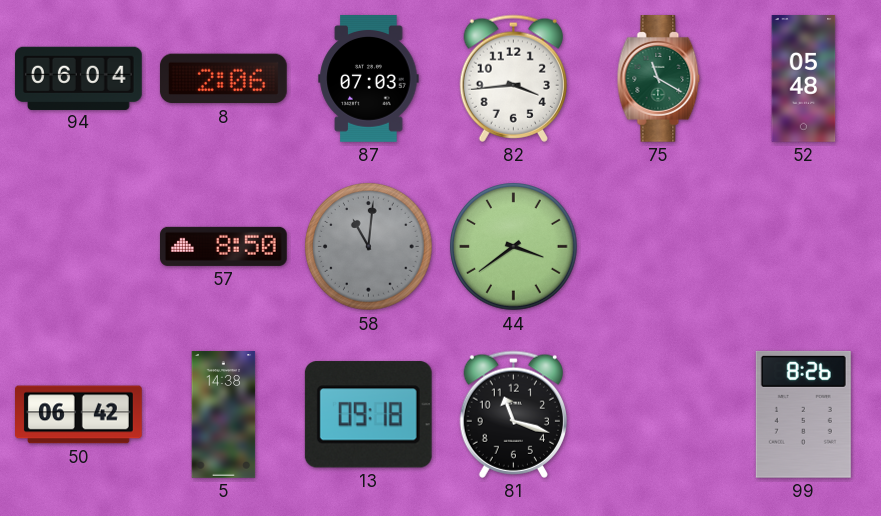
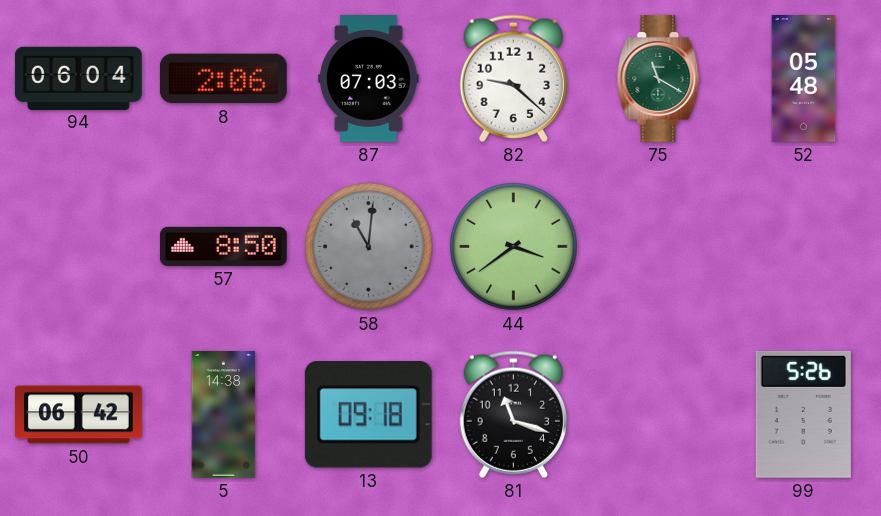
82: 3:44 -> 9:22
99: 8:26 -> 5:26
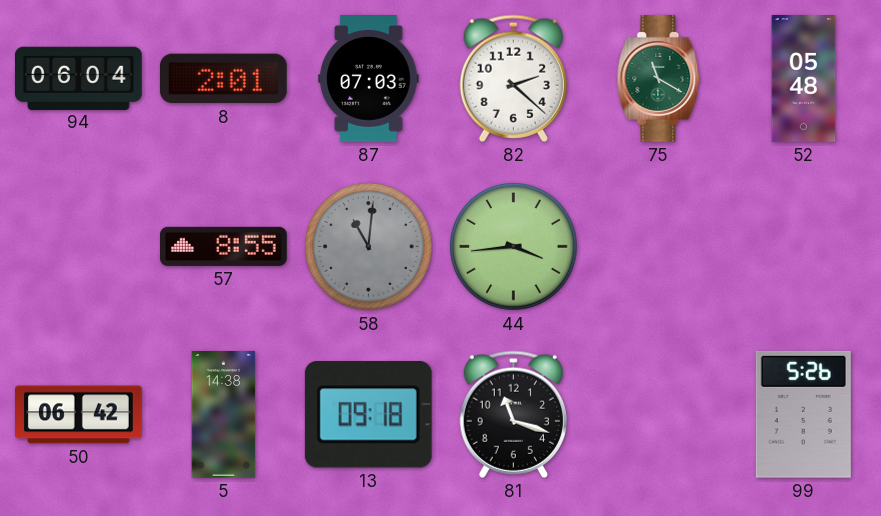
8: 2:06 -> 2:01
82: 9:22 -> 2:22
57: 8:50 -> 8:55
44: 3:39 -> 3:44
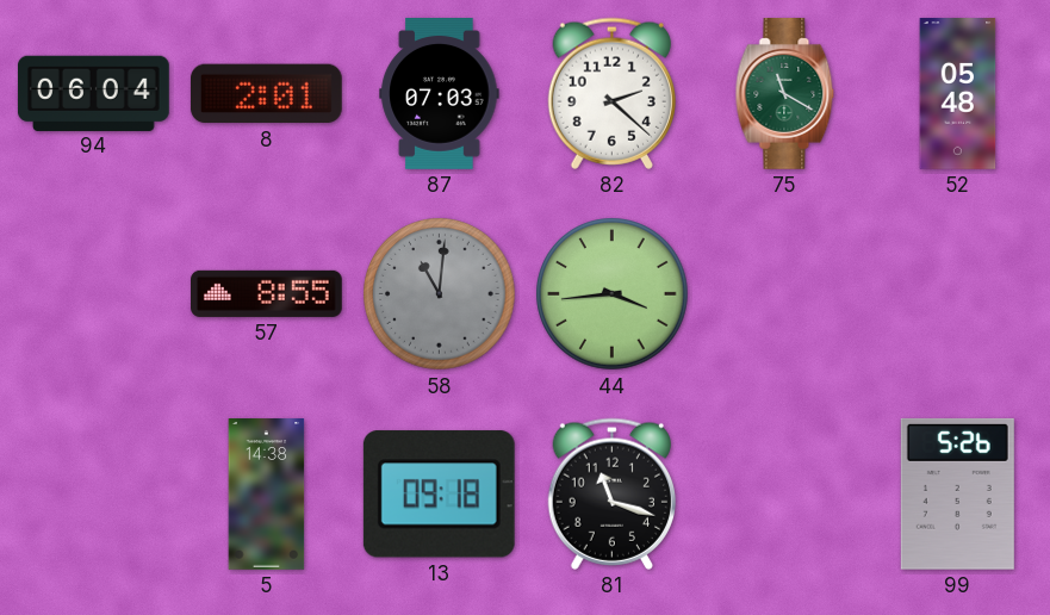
50: 06:42 -> none
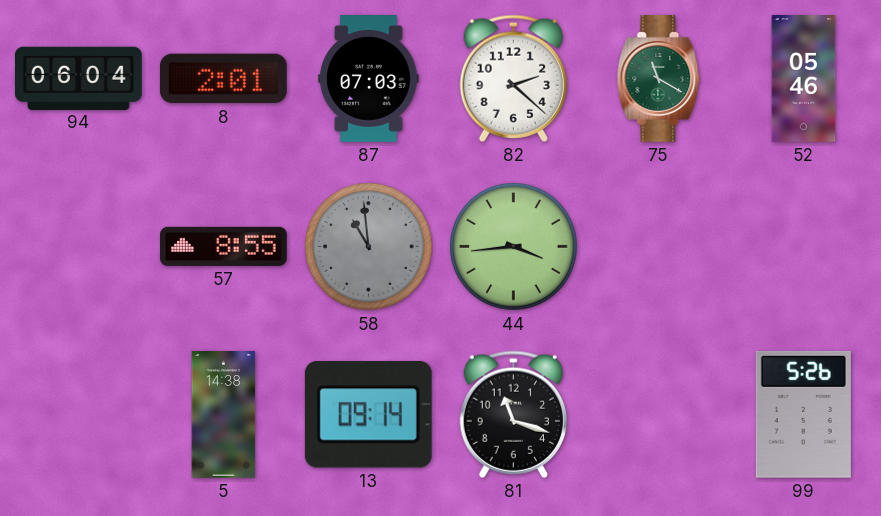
52: 05:48 -> 05:46
58: 11:01 -> 10:59
13: 09:18 -> 09:14
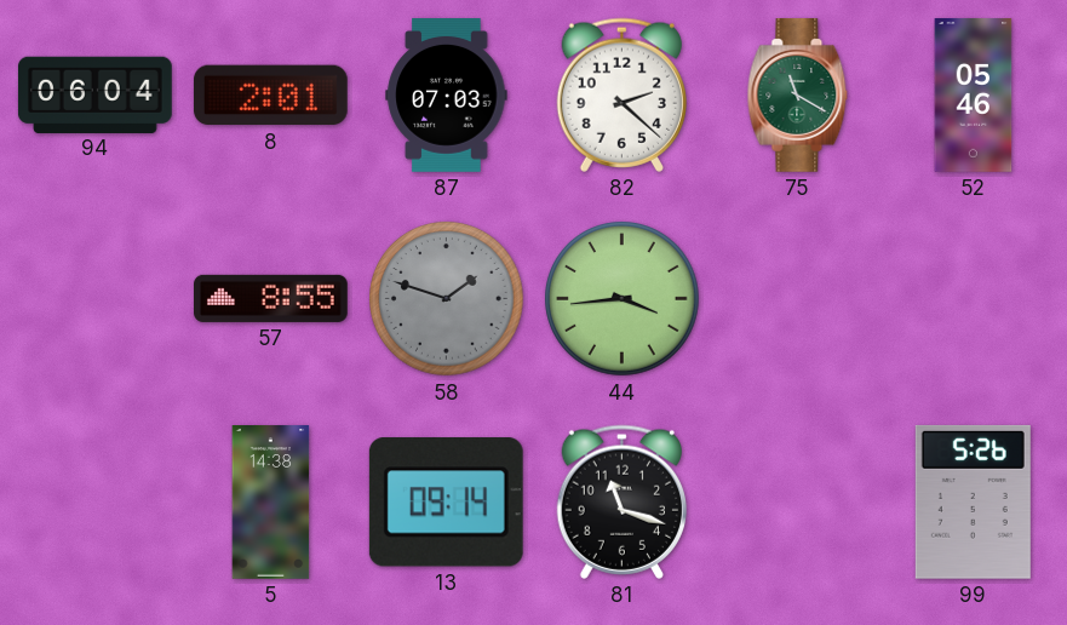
58: 10:59 -> 1:48
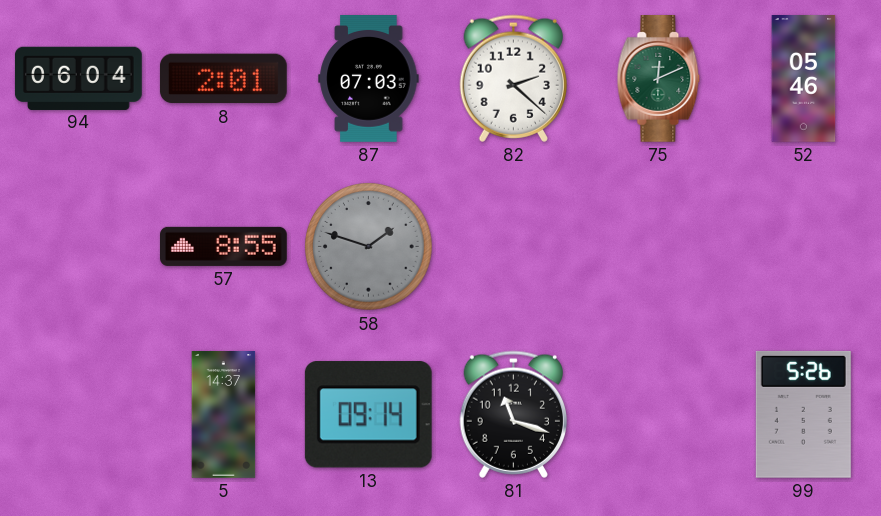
75: 11:20 -> 12:11
44: 3:44 -> none
5: 14:38 -> 14:37
